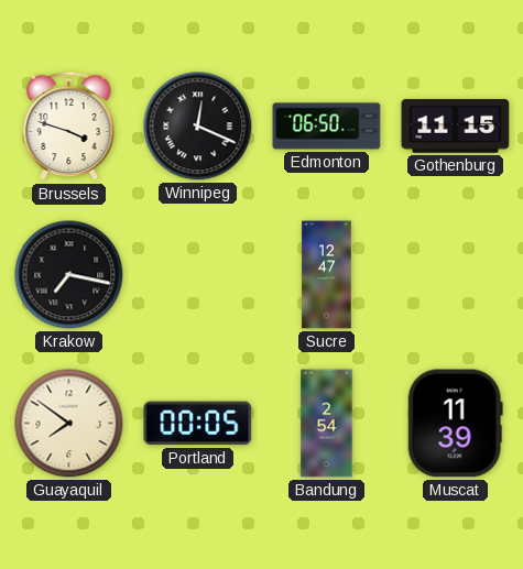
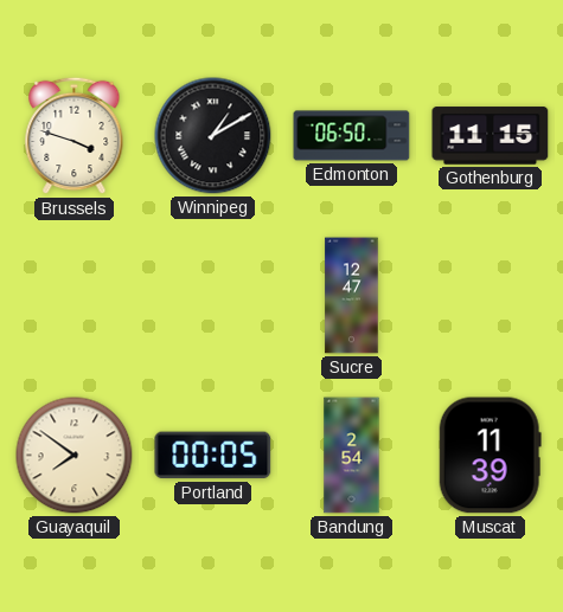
Winnipeg: 12:19 -> 1:10
Krakow: 7:17 -> none
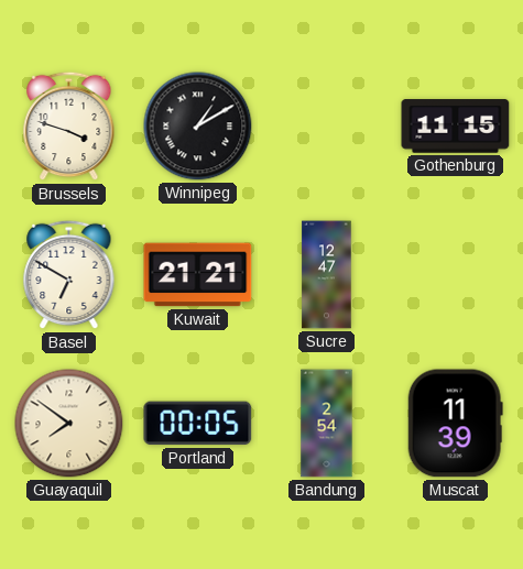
Edmonton: 06:50 -> none
Basel: none -> 6:50
Kuwait: none -> 21:21
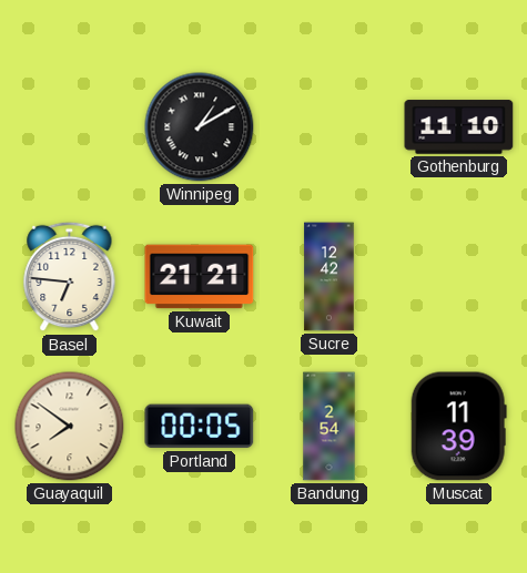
Brussels: 3:48 -> none
Gothenburg: 11:15 -> 11:10
Basel: 6:50 -> 6:46
Sucre: 12:47 -> 12:42
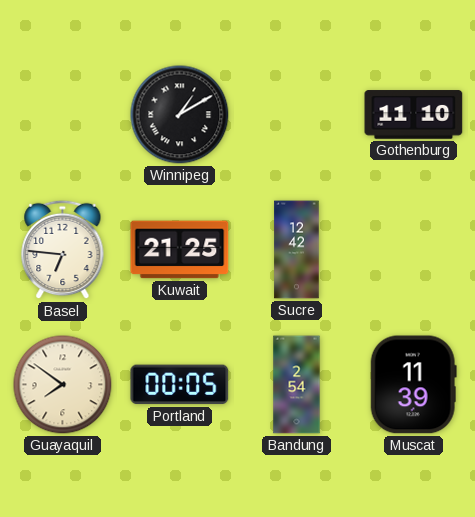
Kuwait: 21:21 -> 21:25
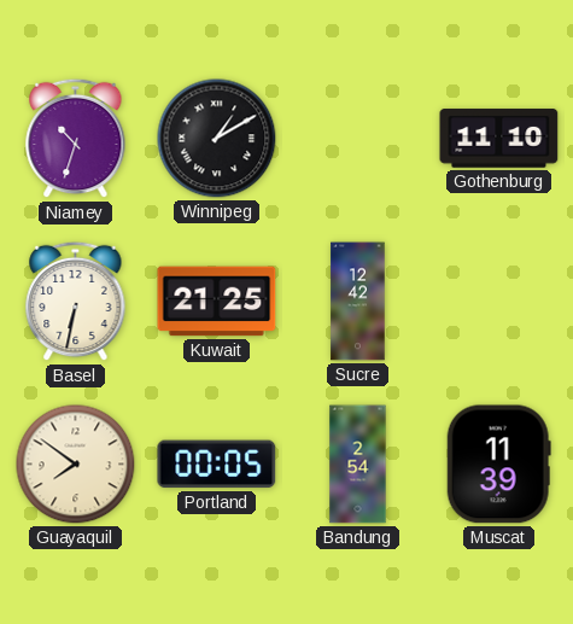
Niamey: none -> 10:33
Basel: 6:46 -> 6:32
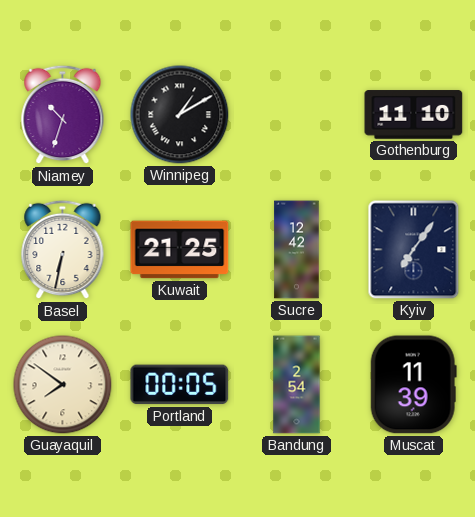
Kyiv: none -> 7:06
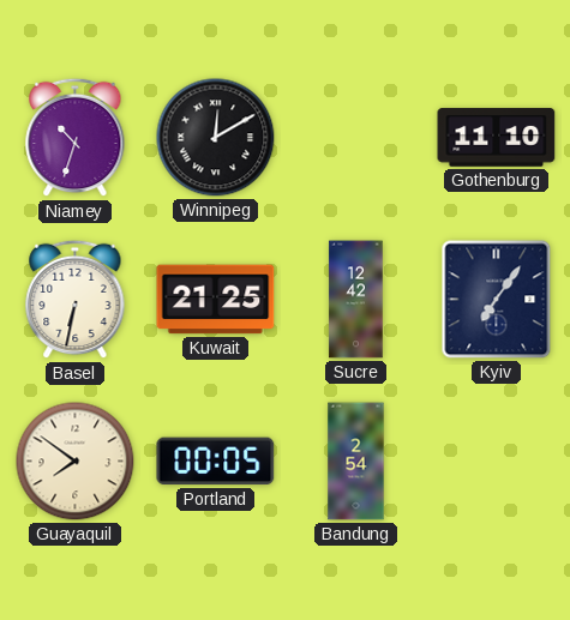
Winnipeg: 1:10 -> 12:10
Muscat: 11:39 -> none
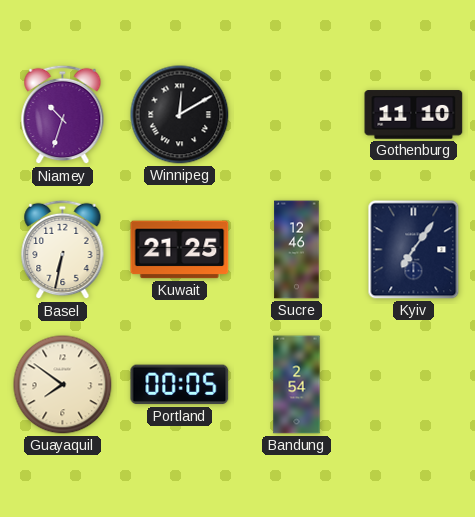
Sucre: 12:42 -> 12:46
